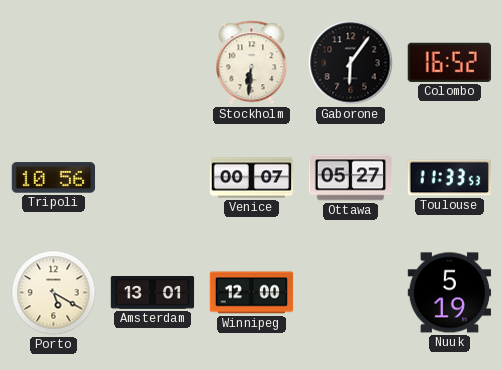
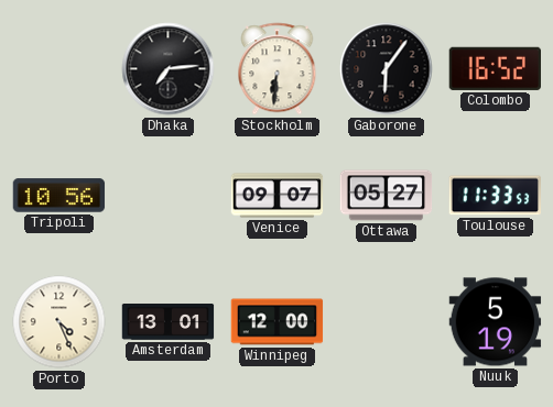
Dhaka: none -> 7:14
Venice: 00:07 -> 09:07
Porto: 5:20 -> 4:26
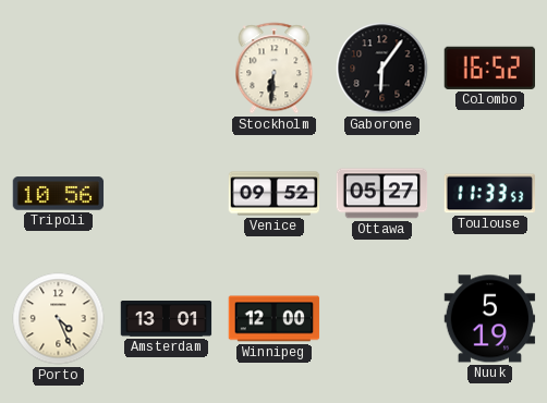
Dhaka: 7:14 -> none
Venice: 09:07 -> 09:52
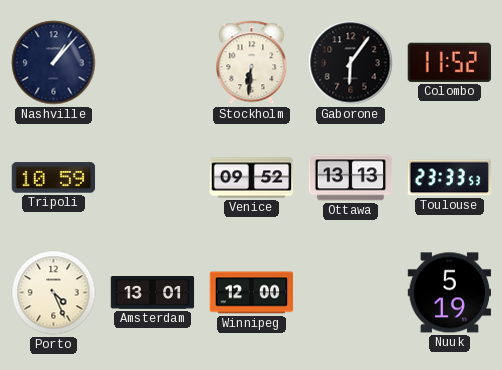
Nashville: none -> 1:07
Colombo: 16:52 -> 11:52
Tripoli: 10:56 -> 10:59
Ottawa: 05:27 -> 13:13
Toulouse: 11:33 -> 23:33
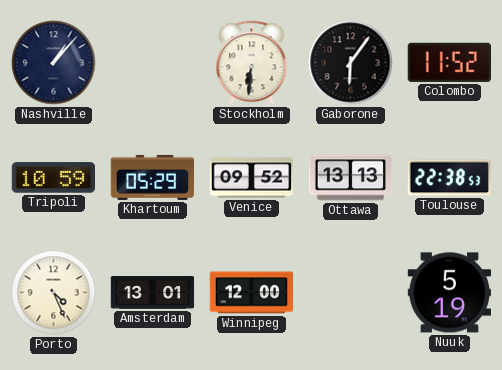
Khartoum: none -> 05:29
Toulouse: 23:33 -> 22:38
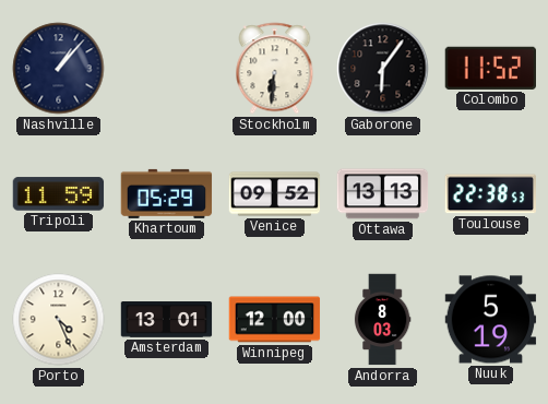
Tripoli: 10:59 -> 11:59
Andorra: none -> 8:03
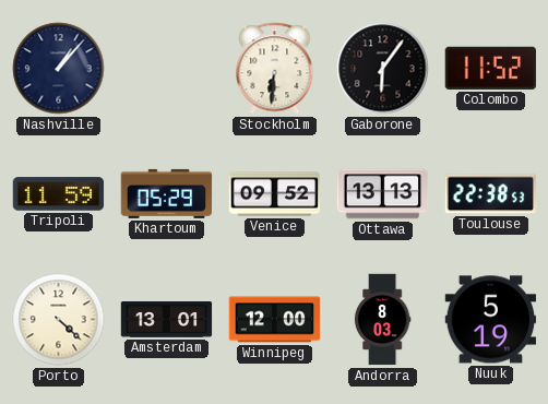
Porto: 4:26 -> 4:22
